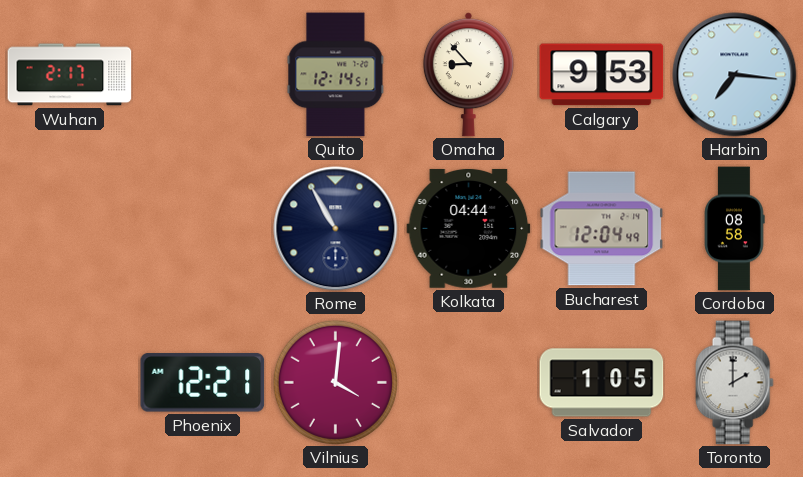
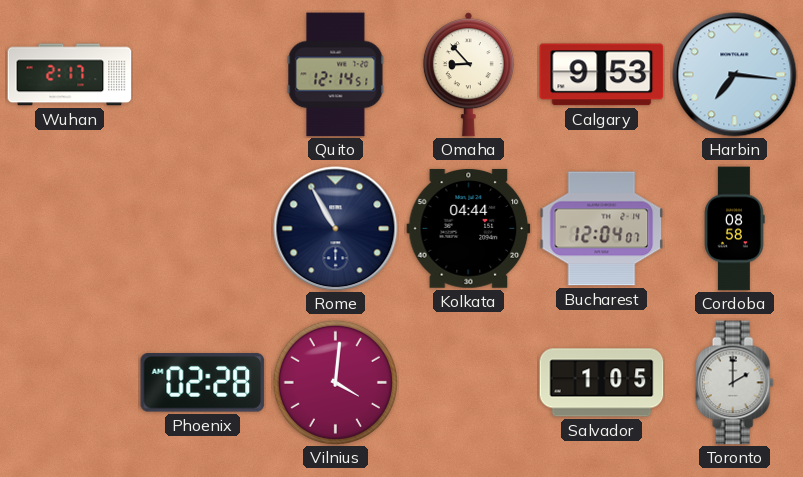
Bucharest: 12:04:49 -> 12:04:07
Phoenix: 12:21 -> 02:28
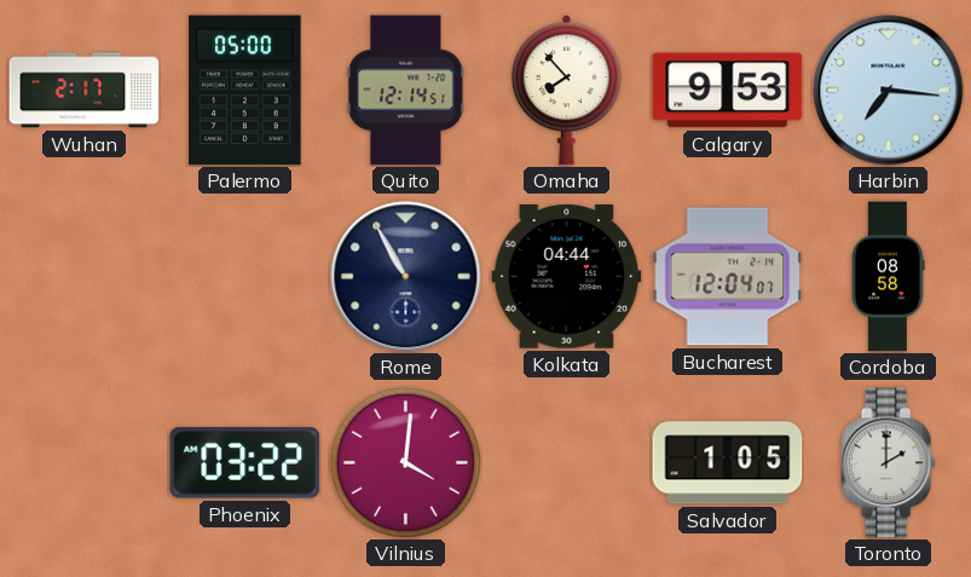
Palermo: none -> 05:00
Omaha: 8:53 -> 7:53
Phoenix: 02:28 -> 03:22
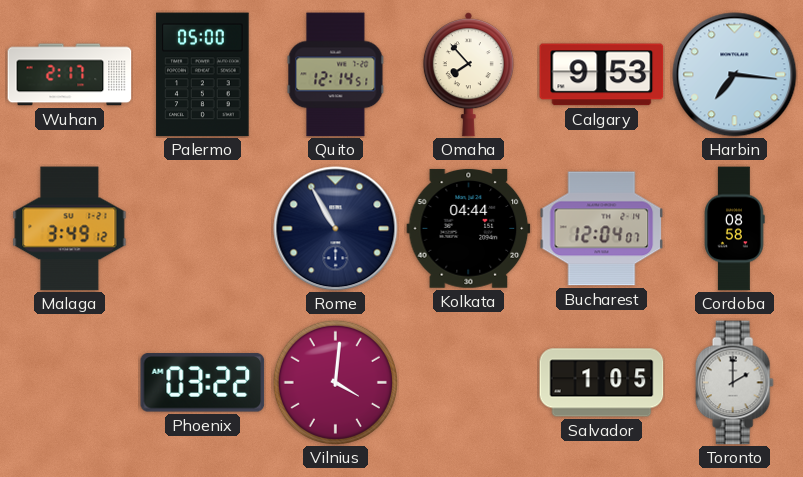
Malaga: none -> 3:49
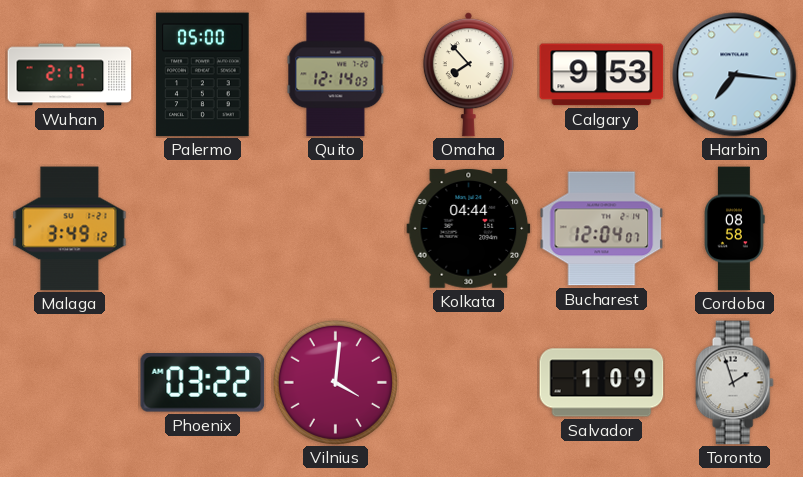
Quito: 12:14:51 -> 12:14:03
Rome: 10:55 -> none
Salvador: 1:05 -> 1:09
Toronto: 2:00 -> 1:57
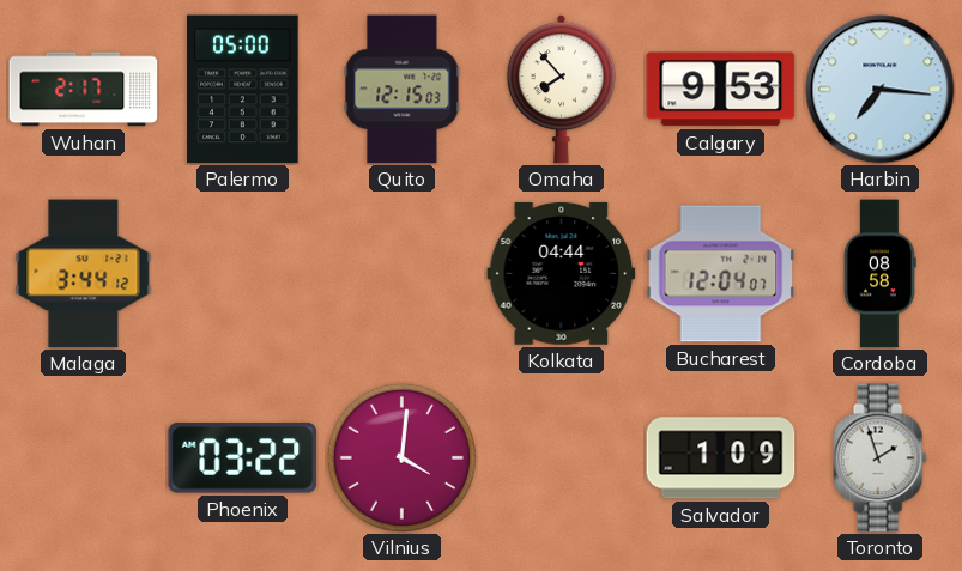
Quito: 12:14 -> 12:15
Malaga: 3:49 -> 3:44
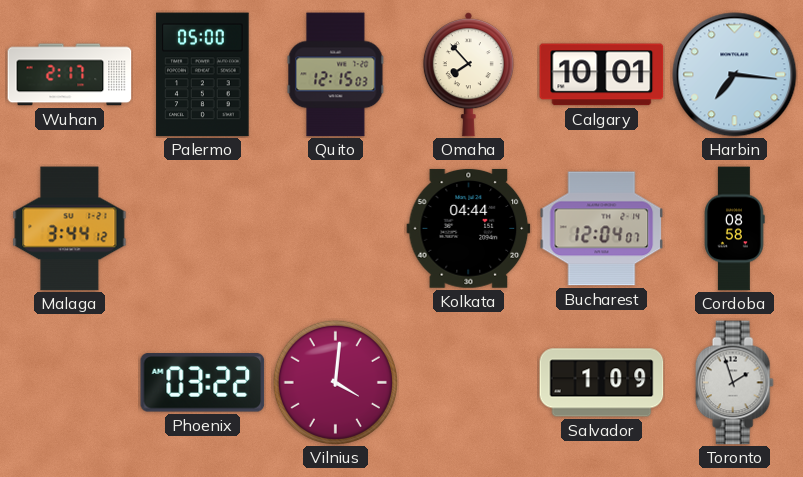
Calgary: 9:53 -> 10:01
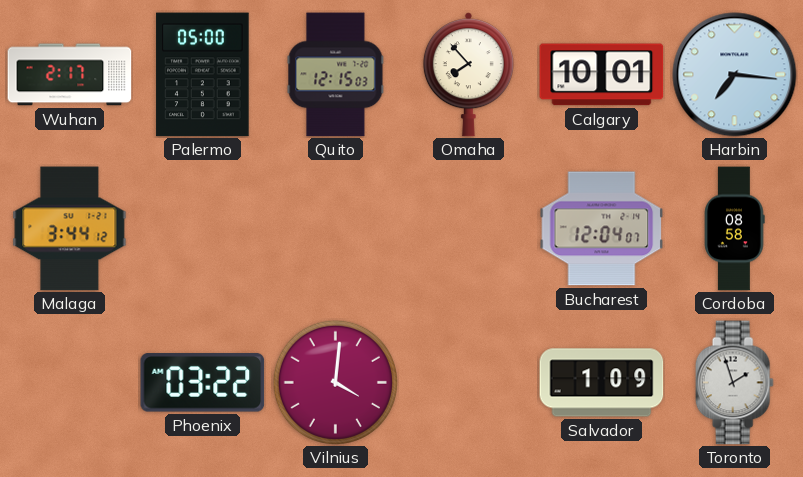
Kolkata: 04:44 -> none
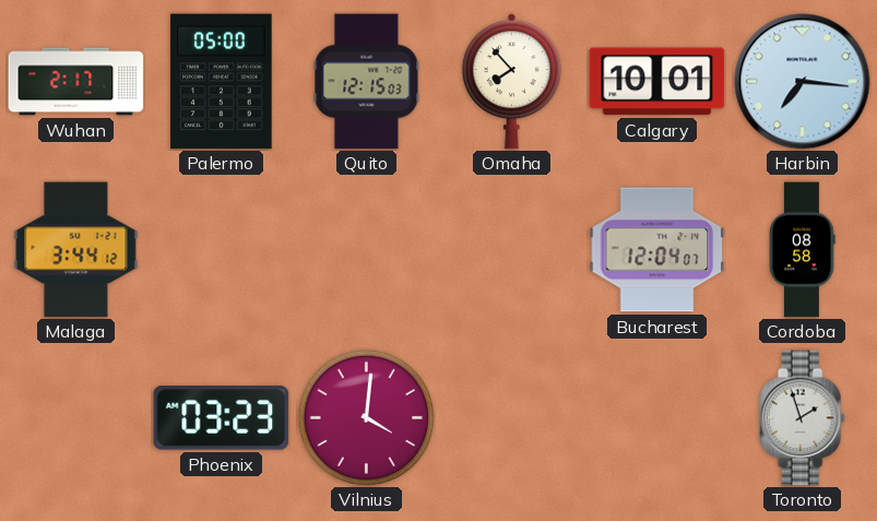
Phoenix: 03:22 -> 03:23
Salvador: 1:09 -> none
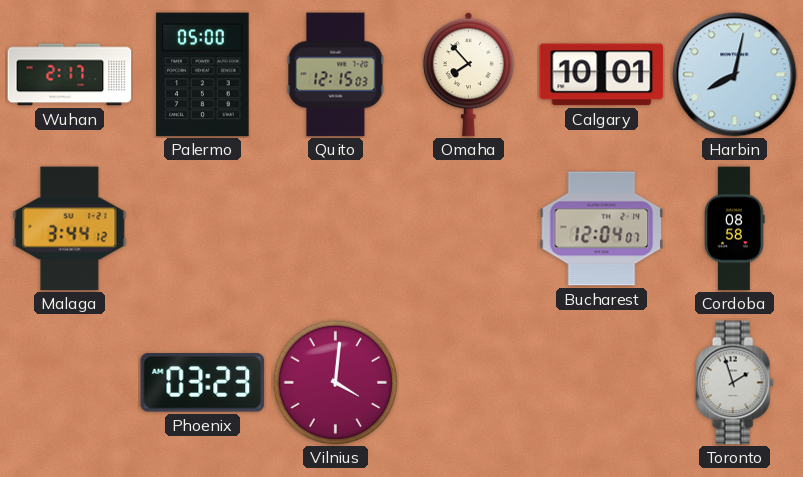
Harbin: 7:16 -> 8:02
